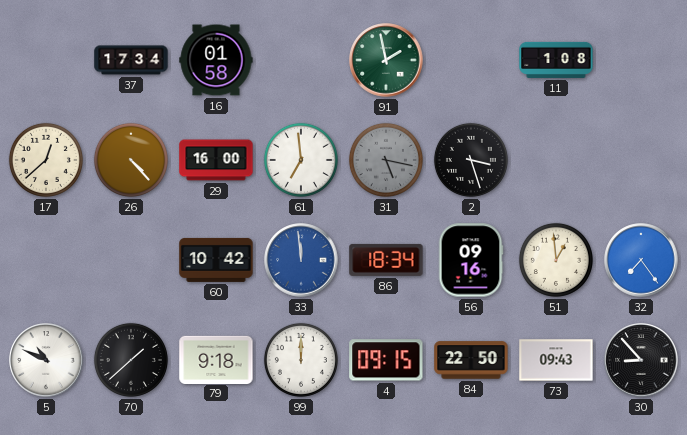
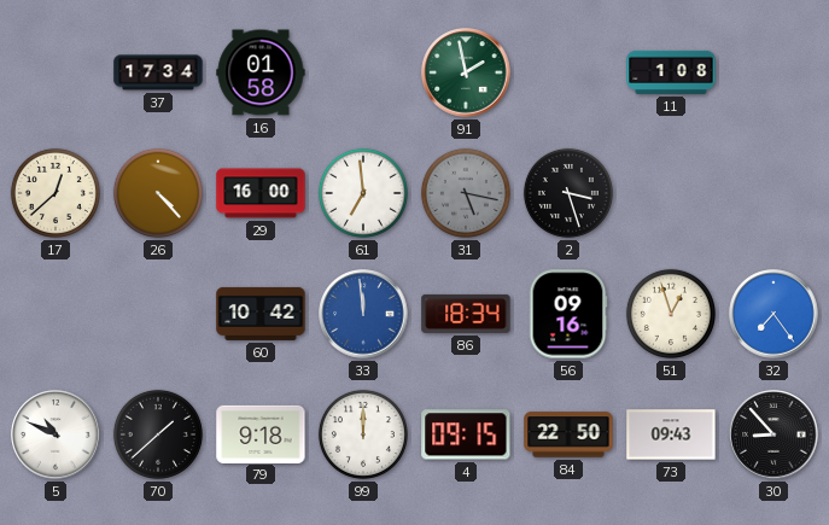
51: 12:59 -> 12:57
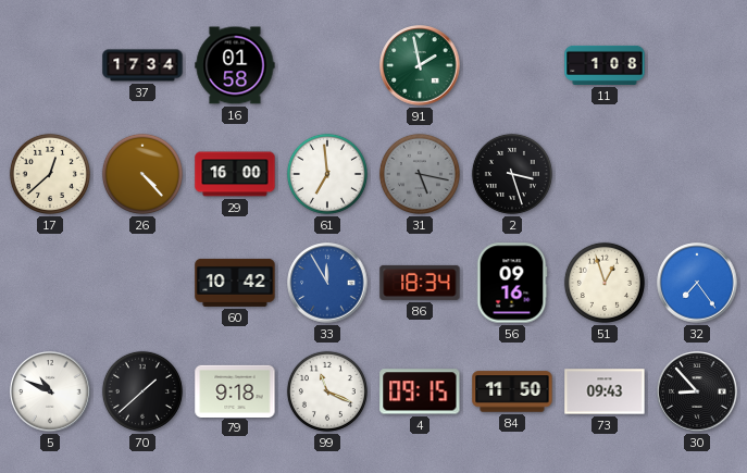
33: 11:59 -> 11:55
99: 12:00 -> 11:19
84: 22:50 -> 11:50
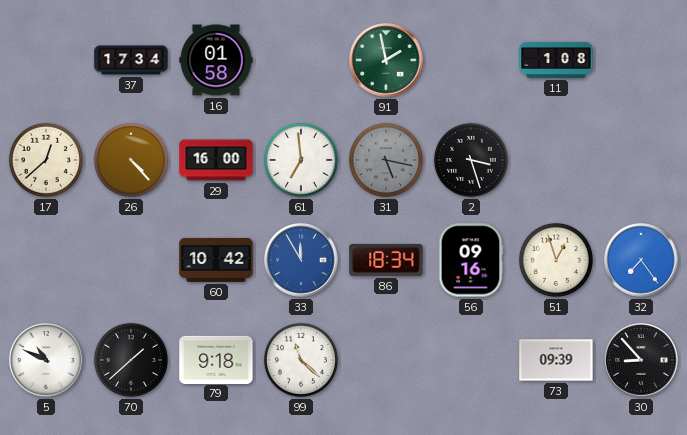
99: 11:19 -> 11:22
4: 09:15 -> none
84: 11:50 -> none
73: 09:43 -> 09:39
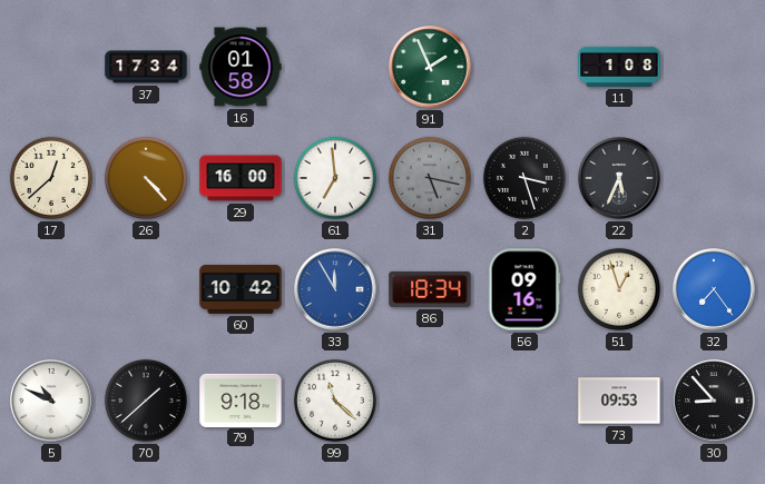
91: 1:58 -> 1:56
22: none -> 5:34
73: 09:39 -> 09:53
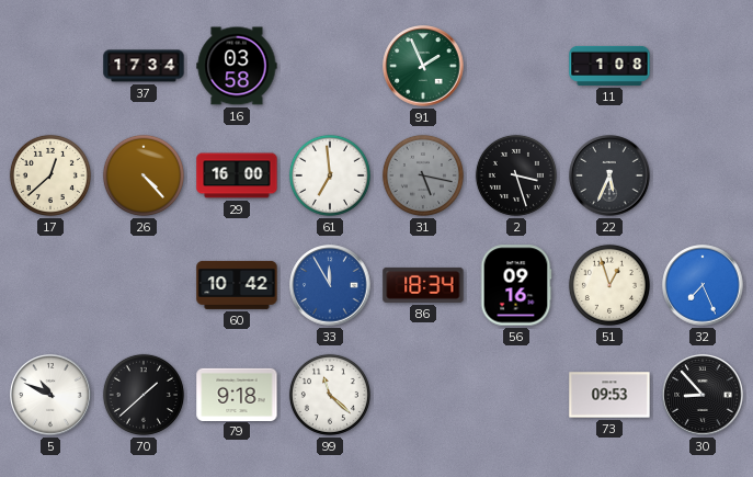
16: 01:58 -> 03:58
32: 7:24 -> 7:26
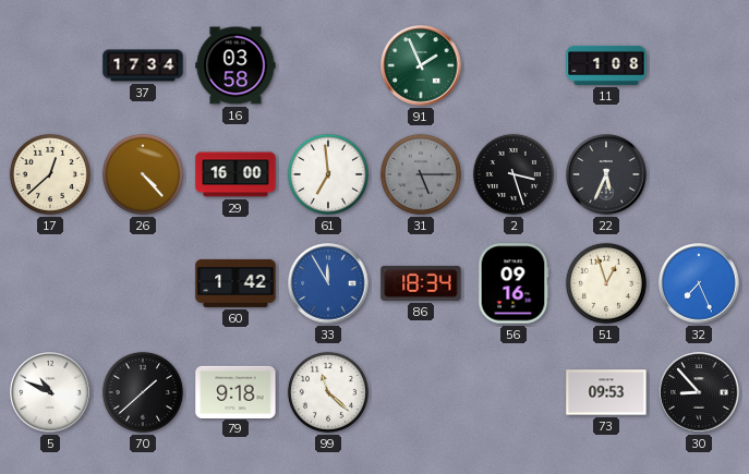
31: 5:17 -> 5:15
60: 10:42 -> 1:42
